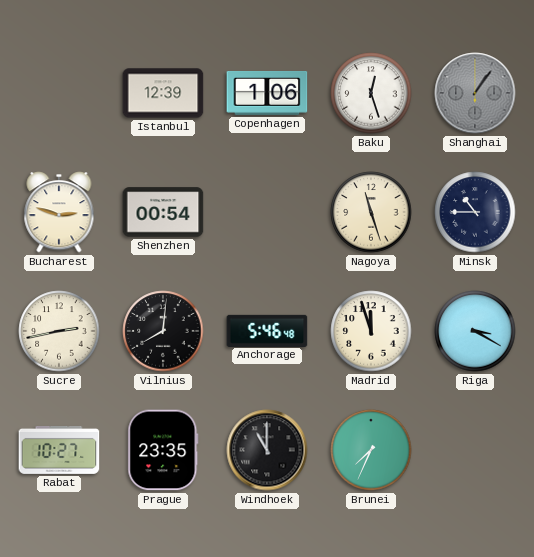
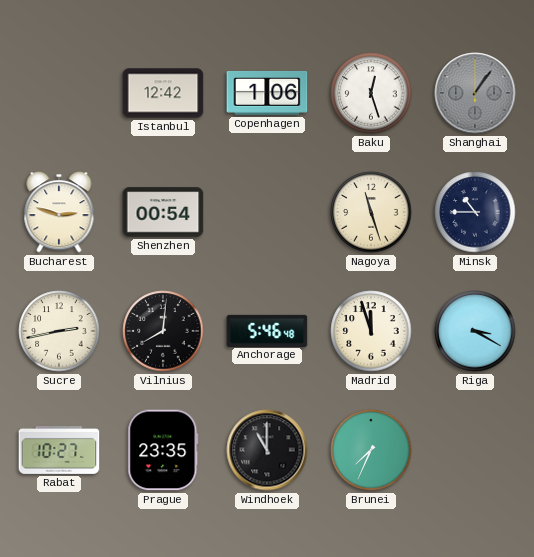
Istanbul: 12:39 -> 12:42
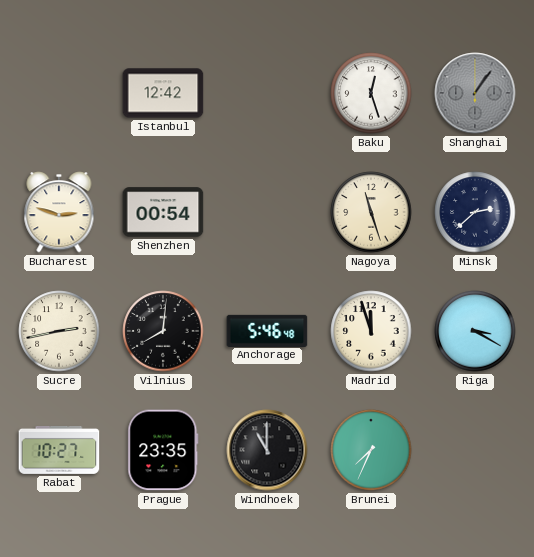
Copenhagen: 1:06 -> none
Minsk: 10:45 -> 2:38
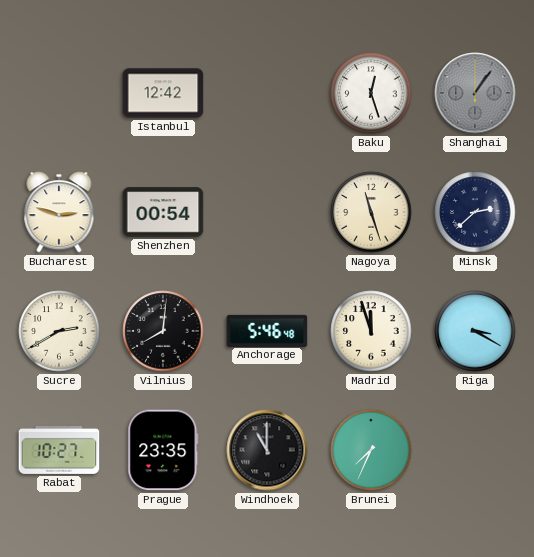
Sucre: 2:43 -> 2:40
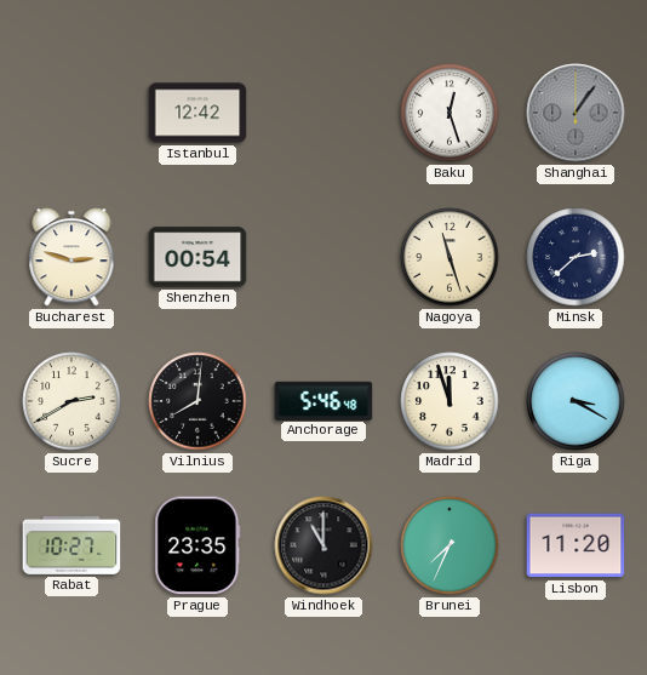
Lisbon: none -> 11:20
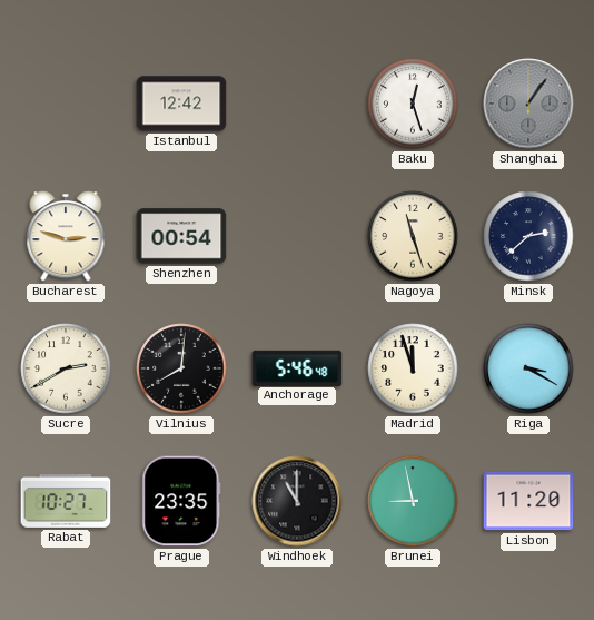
Brunei: 7:34 -> 8:58
